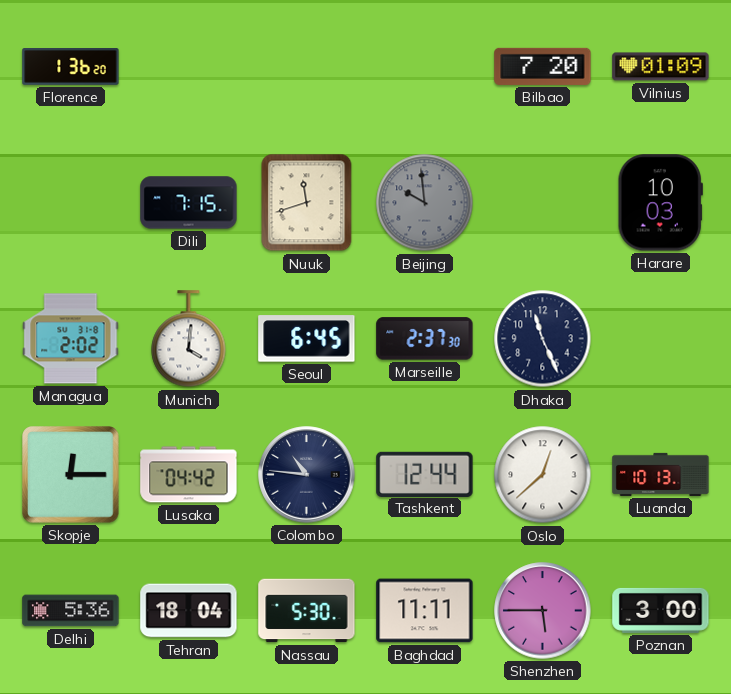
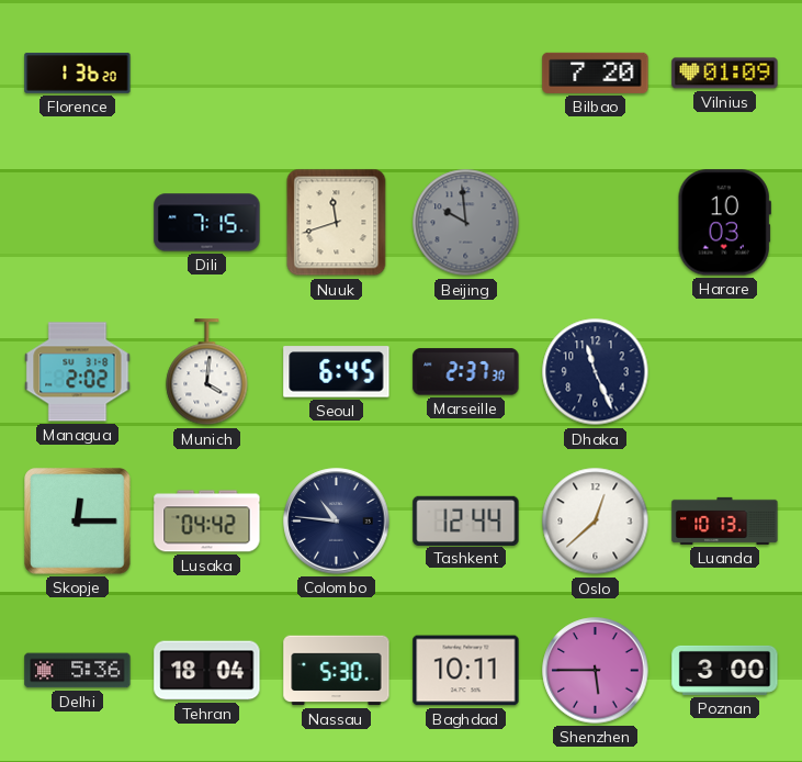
Baghdad: 11:11 -> 10:11
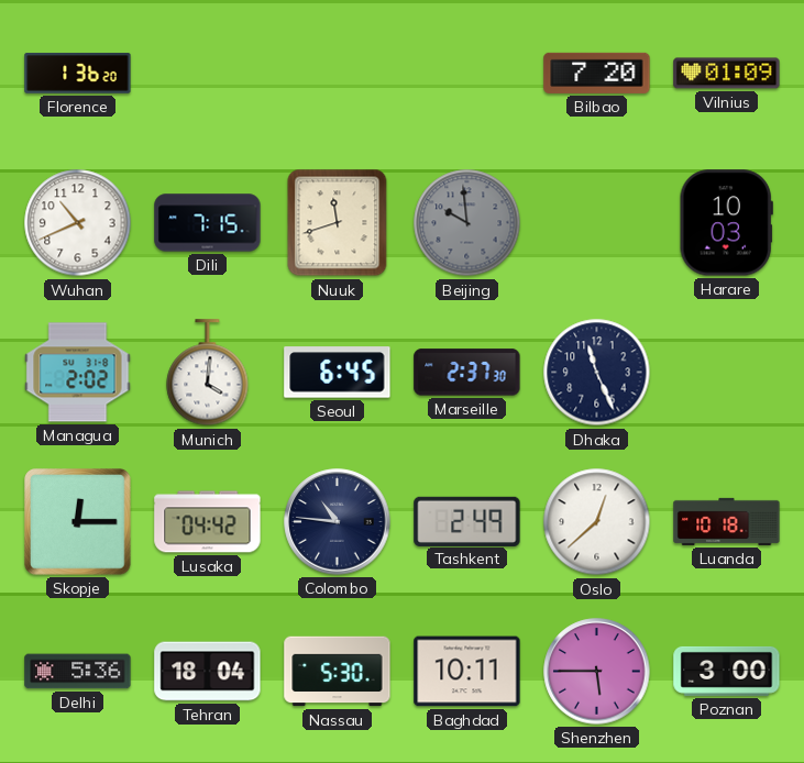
Wuhan: none -> 10:41
Tashkent: 12:44 -> 2:49
Luanda: 10:13 -> 10:18
